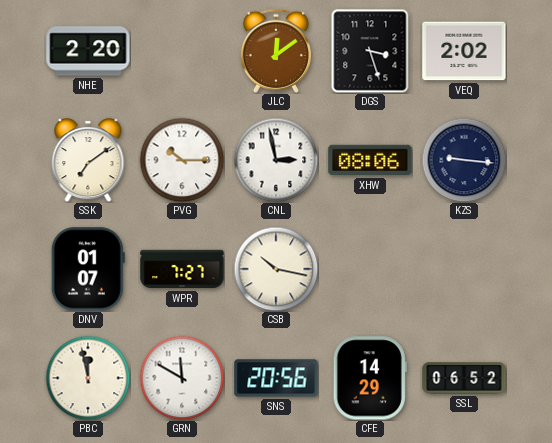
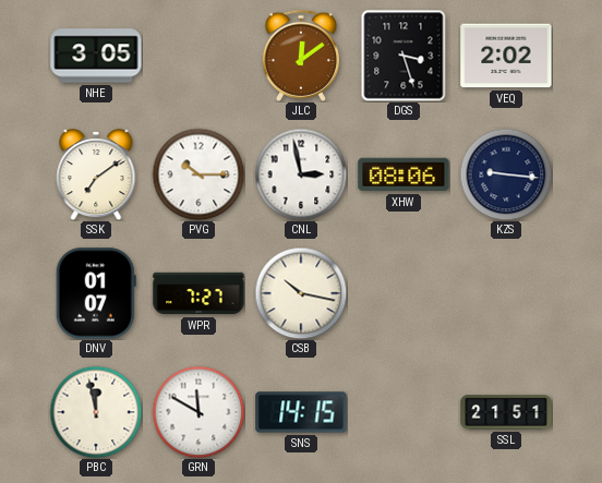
NHE: 2:20 -> 3:05
SNS: 20:56 -> 14:15
CFE: 14:29 -> none
SSL: 06:52 -> 21:51
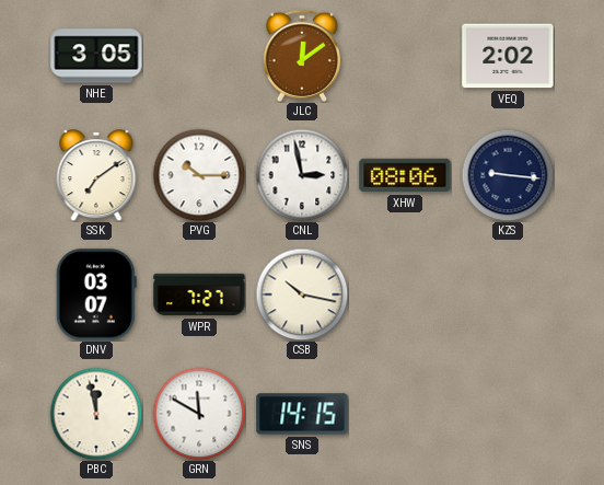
DGS: 3:27 -> none
DNV: 01:07 -> 03:07
SSL: 21:51 -> none
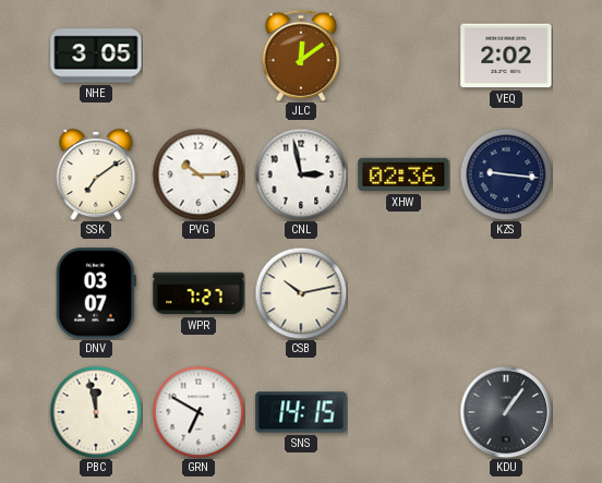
XHW: 08:06 -> 02:36
CSB: 10:17 -> 10:13
GRN: 11:50 -> 6:50
KDU: none -> 1:06
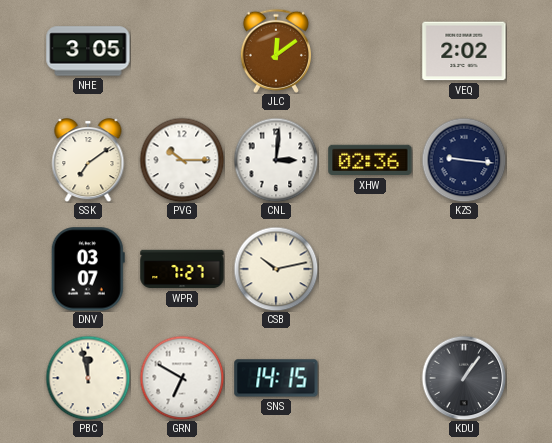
CNL: 2:58 -> 3:01
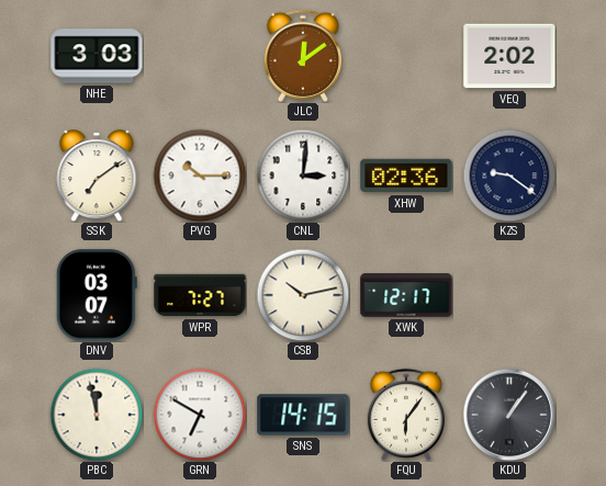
NHE: 3:05 -> 3:03
KZS: 9:16 -> 9:21
XWK: none -> 12:17
FQU: none -> 6:06
